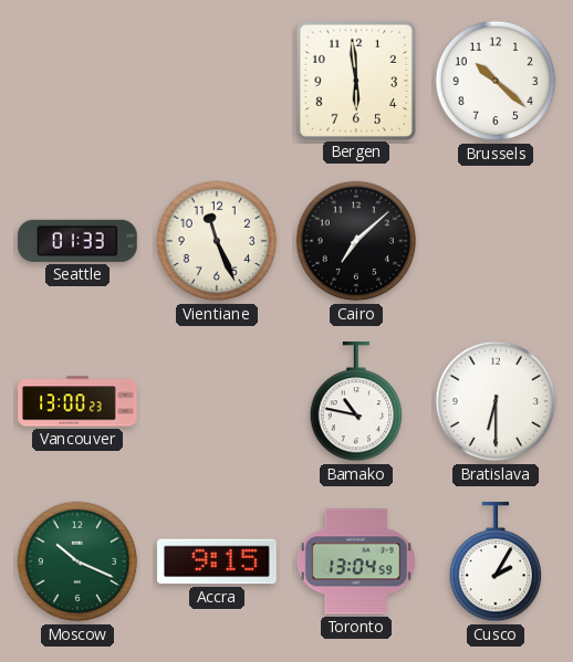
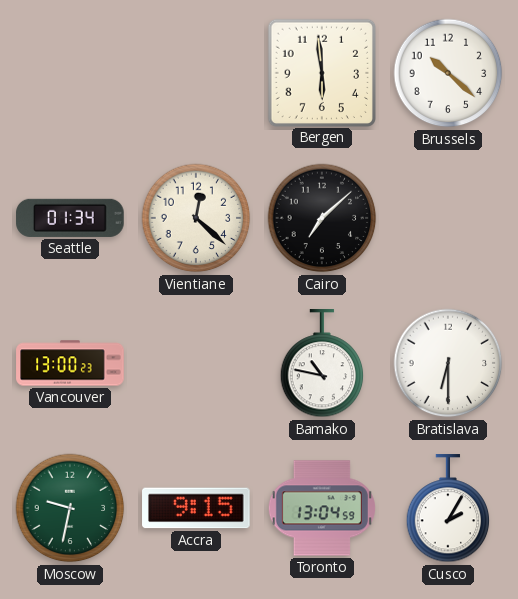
Seattle: 01:33 -> 01:34
Vientiane: 11:26 -> 12:22
Moscow: 10:19 -> 9:32
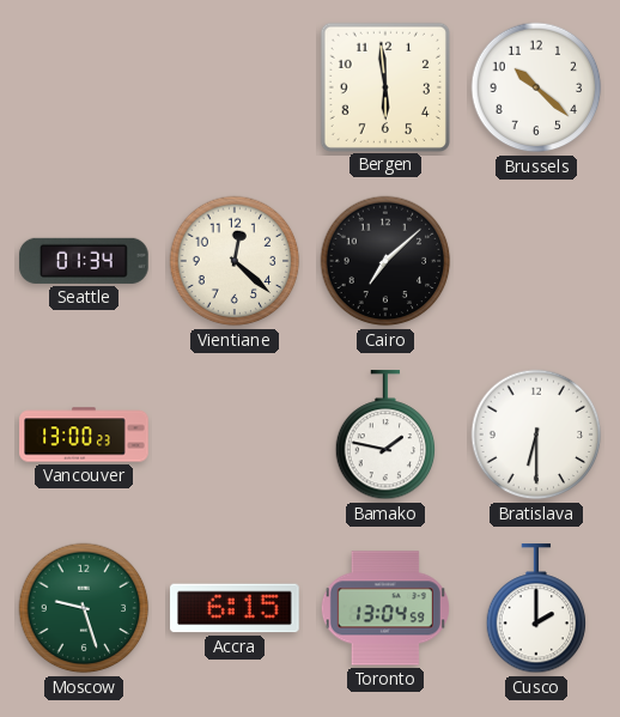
Bamako: 10:47 -> 1:47
Moscow: 9:32 -> 9:27
Accra: 9:15 -> 6:15
Cusco: 2:05 -> 2:00
